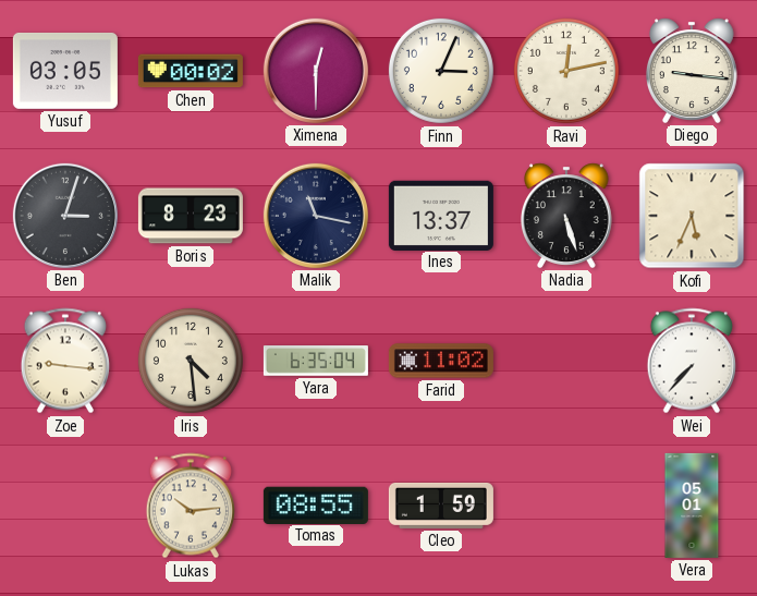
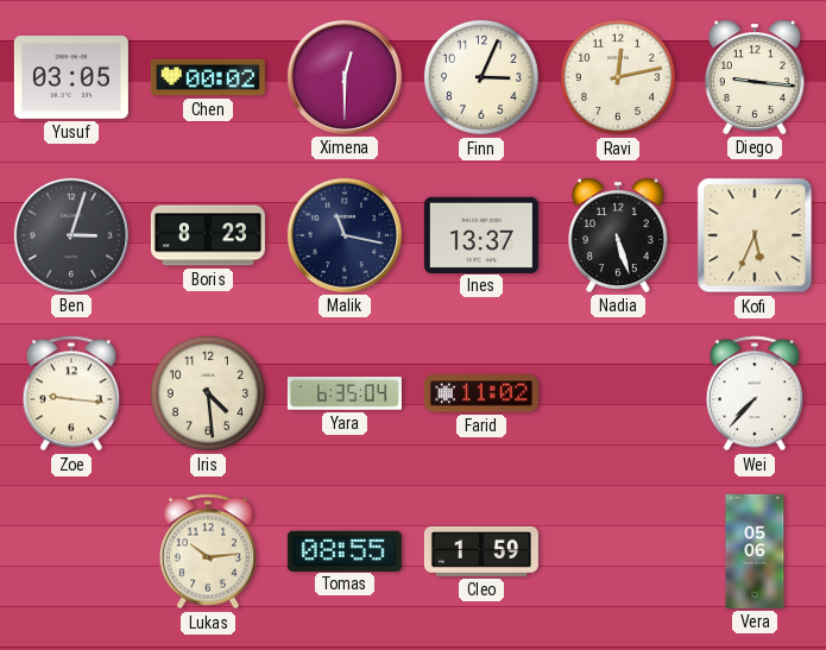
Vera: 05:01 -> 05:06
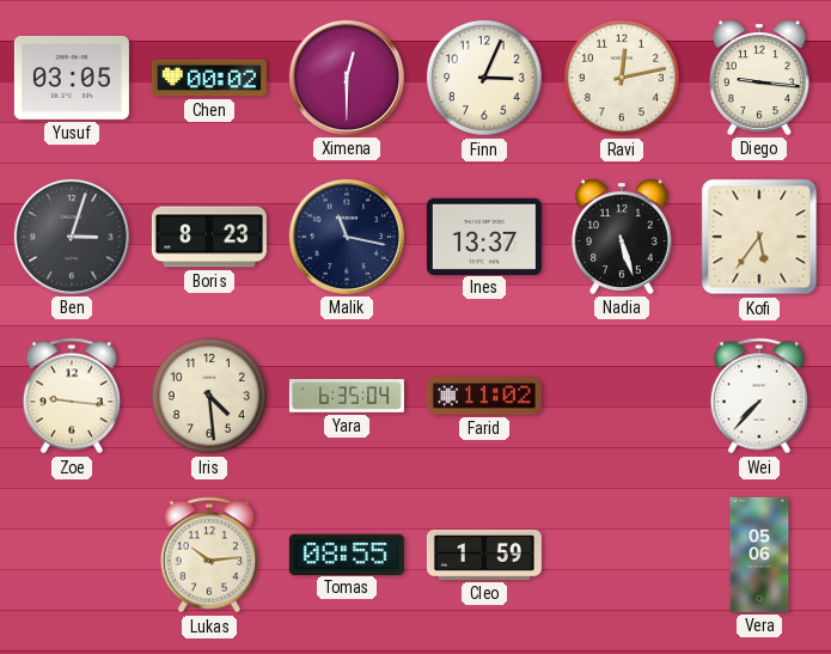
Kofi: 5:34 -> 5:36
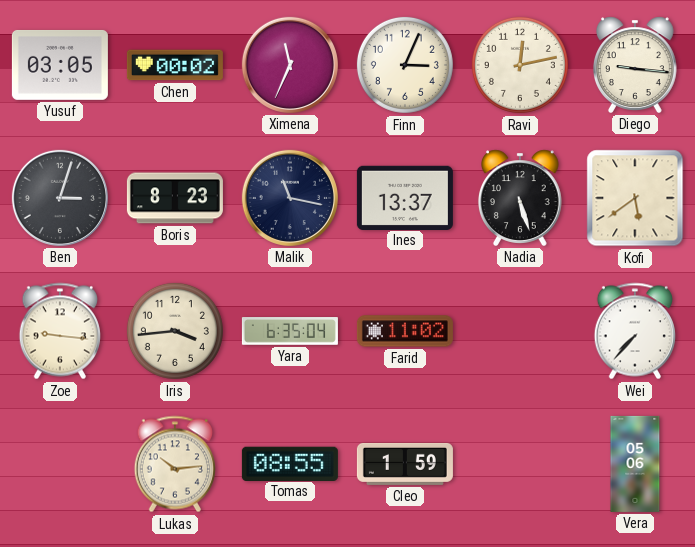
Ximena: 12:30 -> 11:34
Kofi: 5:36 -> 5:39
Iris: 4:29 -> 3:44
